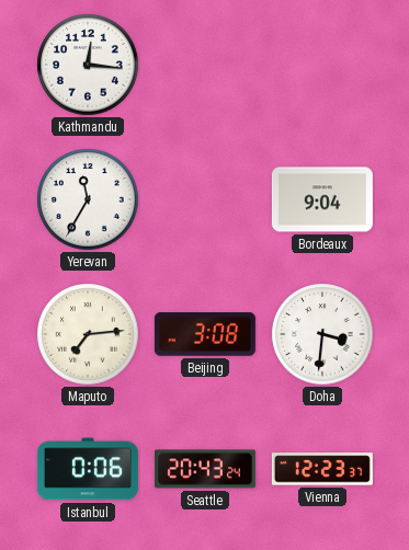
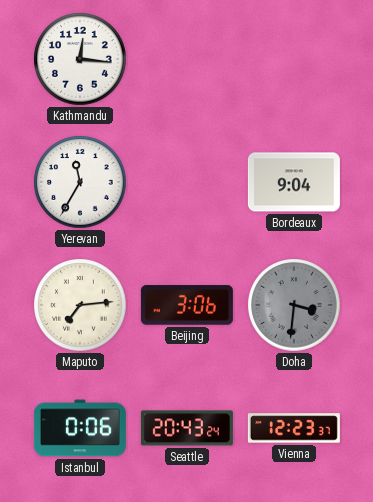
Beijing: 3:08 -> 3:06
Doha dial: white -> grey
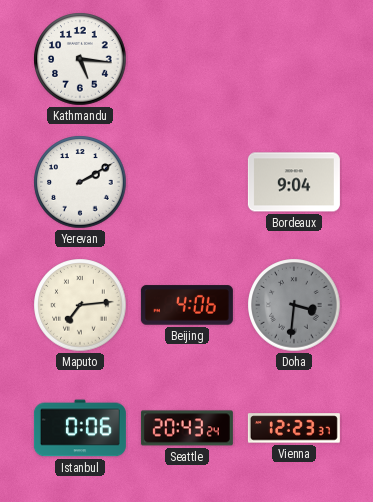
Kathmandu: 12:16 -> 5:16
Yerevan: 11:35 -> 2:10
Beijing: 3:06 -> 4:06
